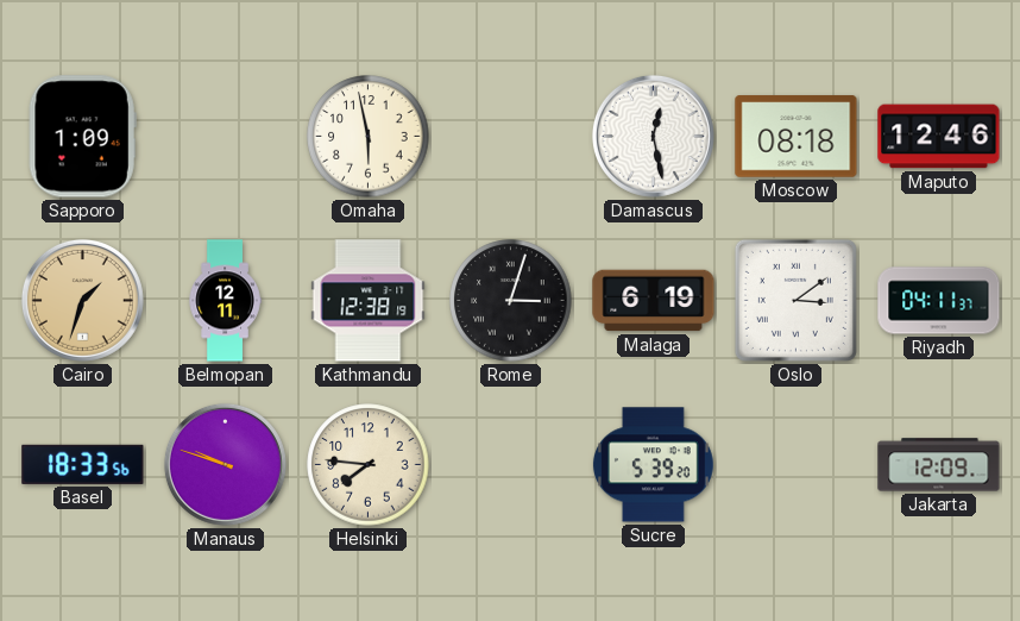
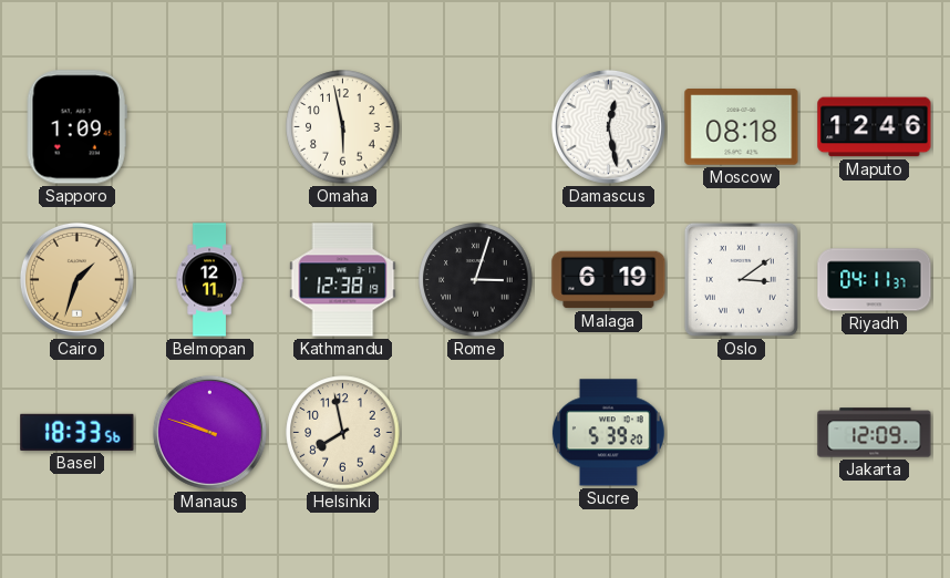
Helsinki: 7:46 -> 7:58
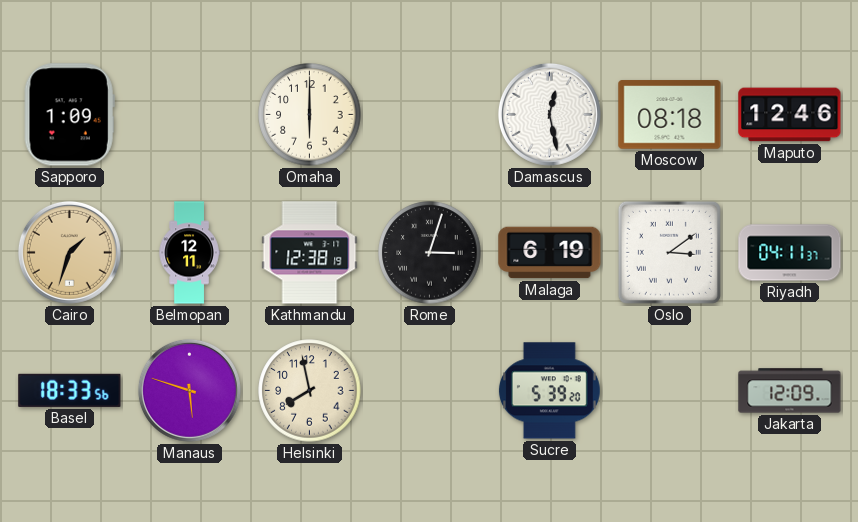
Omaha: 5:58 -> 6:00
Manaus: 9:48 -> 5:48
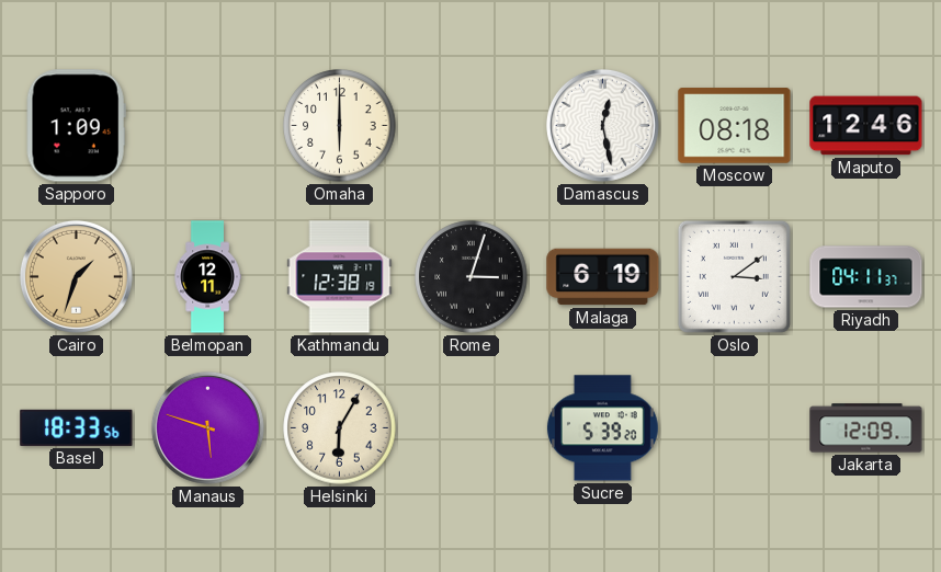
Helsinki: 7:58 -> 6:05
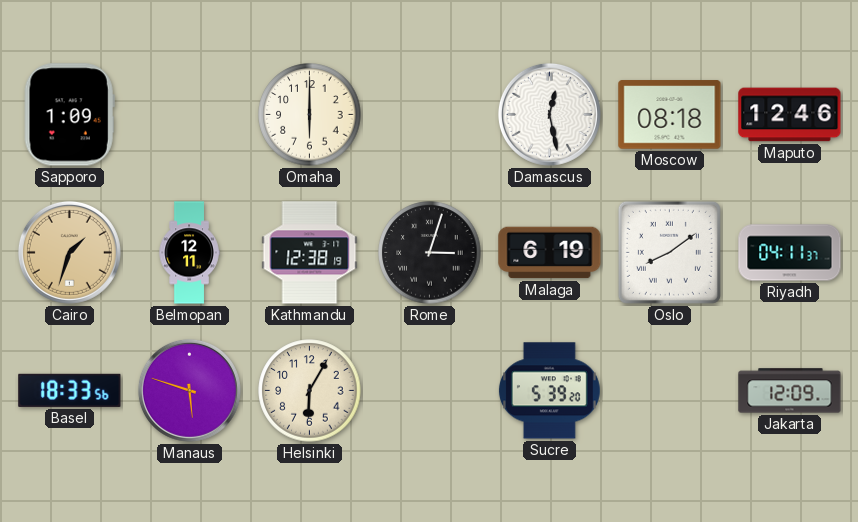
Oslo: 3:09 -> 8:09
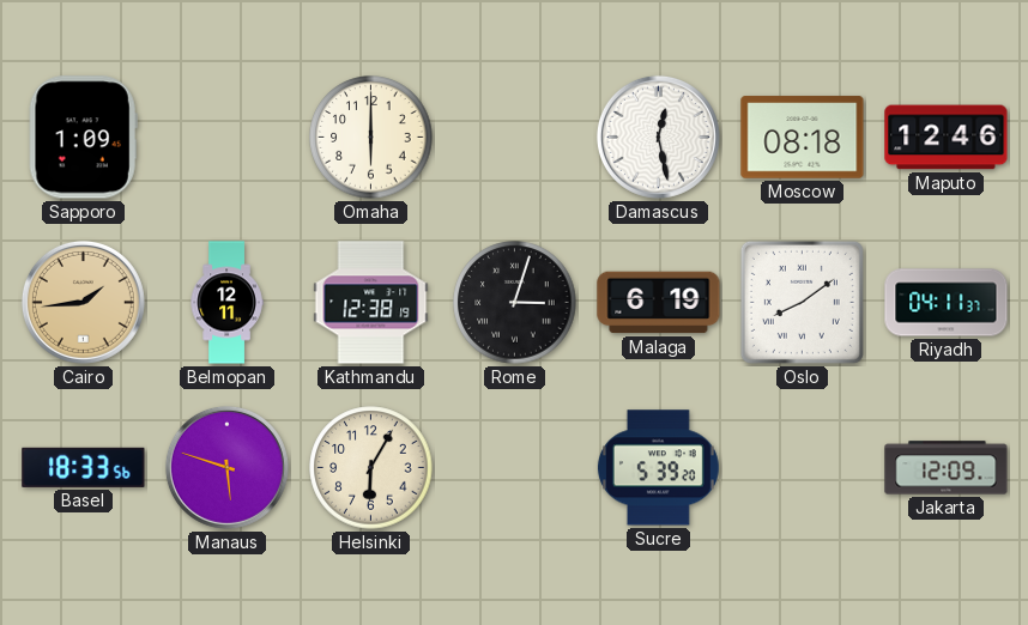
Cairo: 1:33 -> 1:44
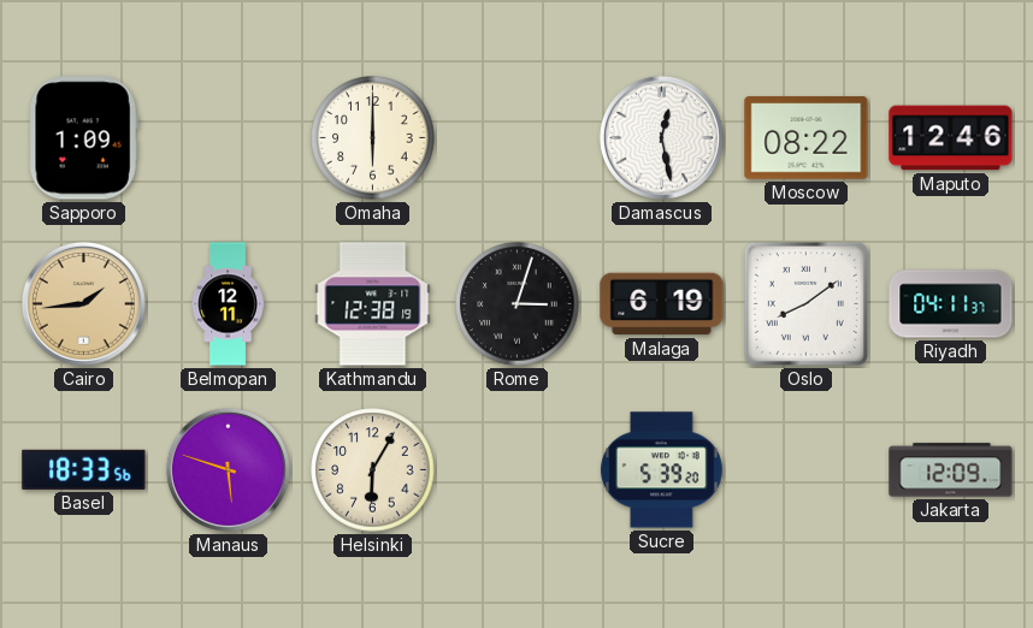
Moscow: 08:18 -> 08:22
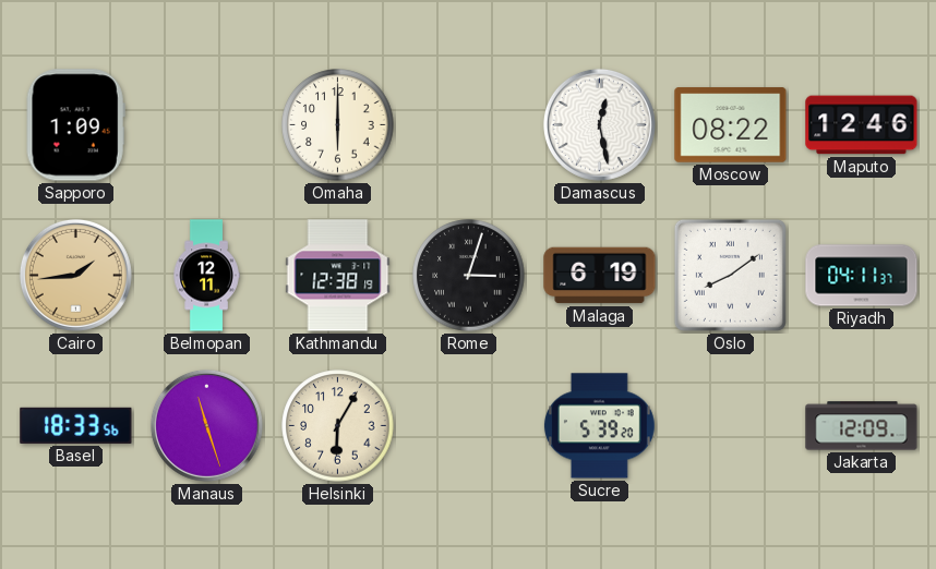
Manaus: 5:48 -> 11:27
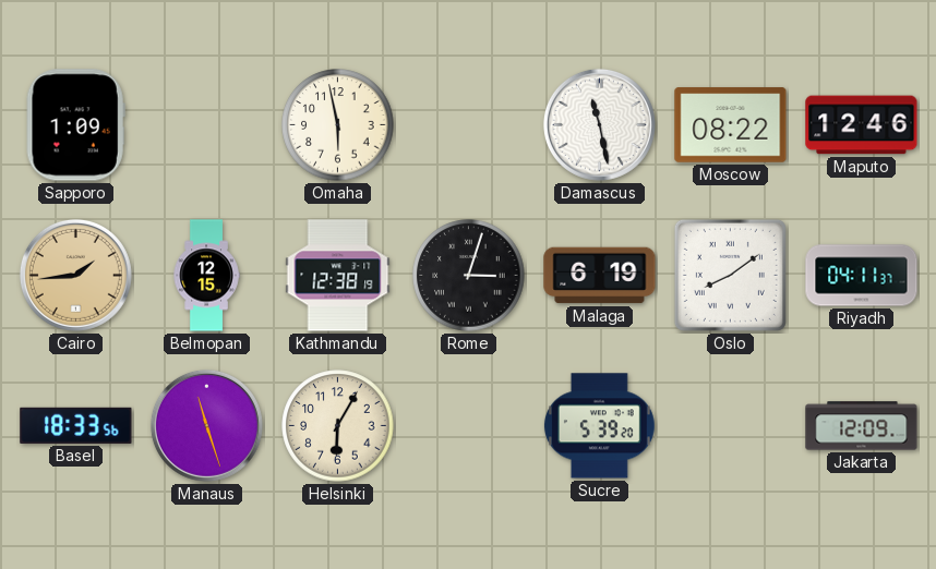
Omaha: 6:00 -> 5:58
Damascus: 12:28 -> 11:28
Belmopan: 12:11 -> 12:15
